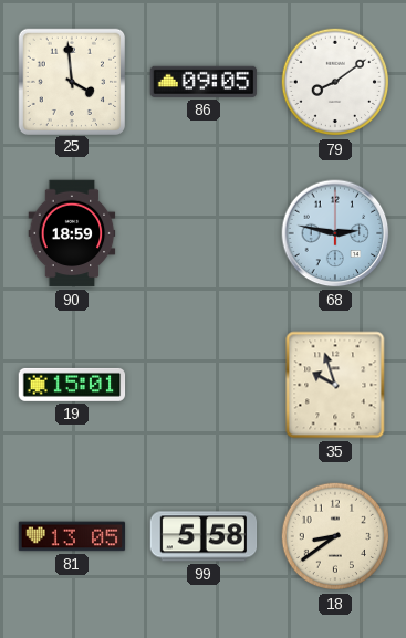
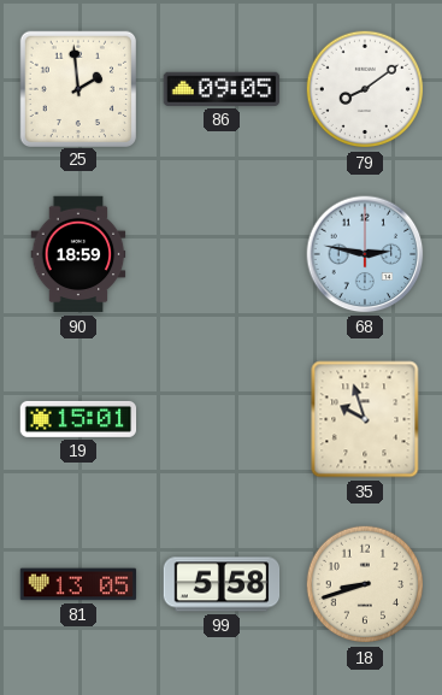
25: 3:59 -> 1:59
18: 8:39 -> 8:42
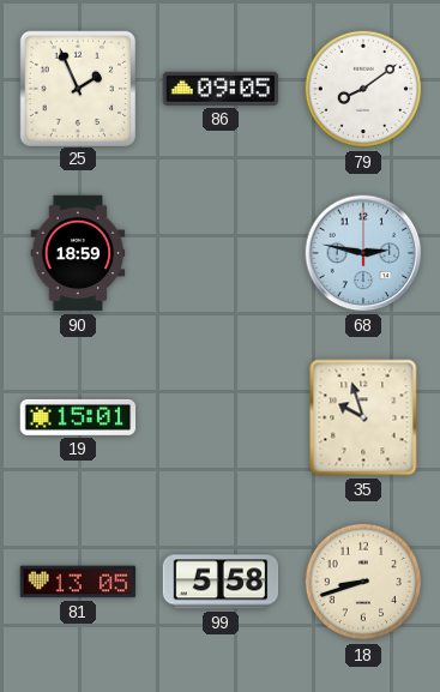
25: 1:59 -> 1:56
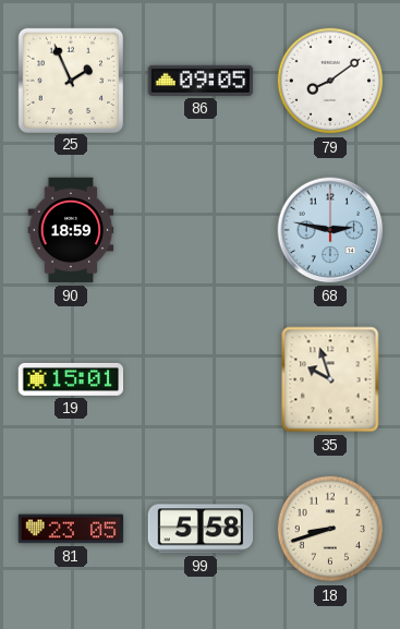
81: 13:05 -> 23:05
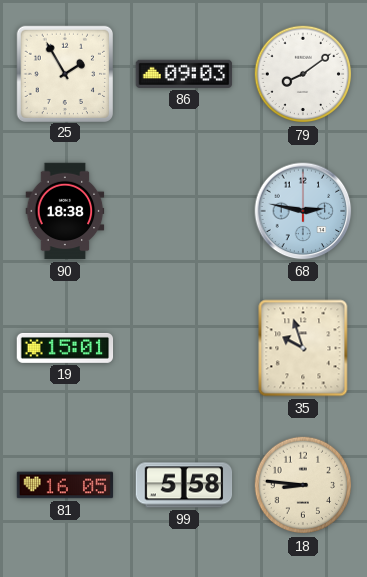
25: 1:56 -> 1:55
86: 09:05 -> 09:03
90: 18:59 -> 18:38
81: 23:05 -> 16:05
18: 8:42 -> 8:46
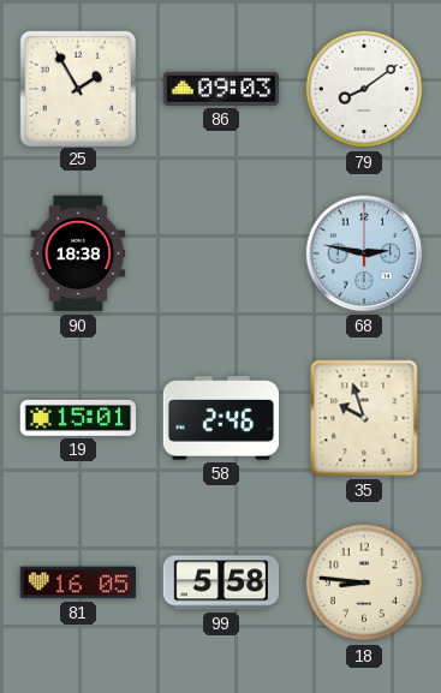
58: none -> 2:46
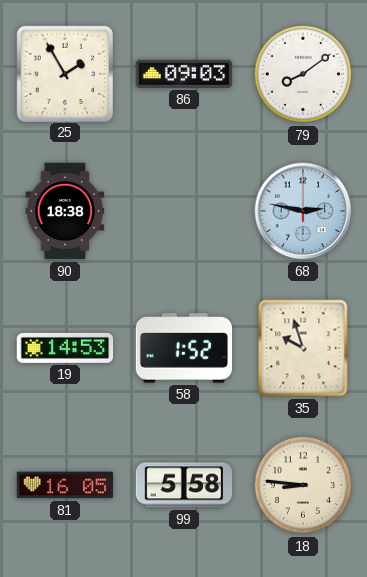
19: 15:01 -> 14:53
58: 2:46 -> 1:52
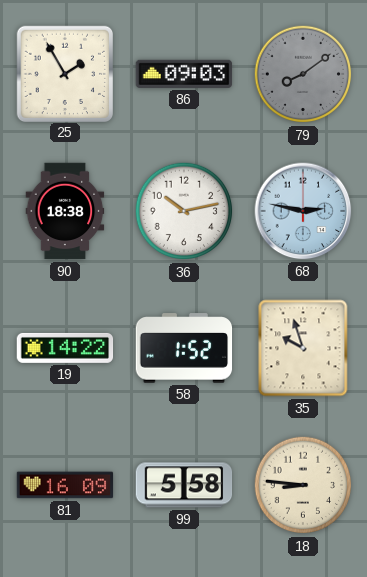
79 dial: white -> grey
36: none -> 10:13
19: 14:53 -> 14:22
81: 16:05 -> 16:09
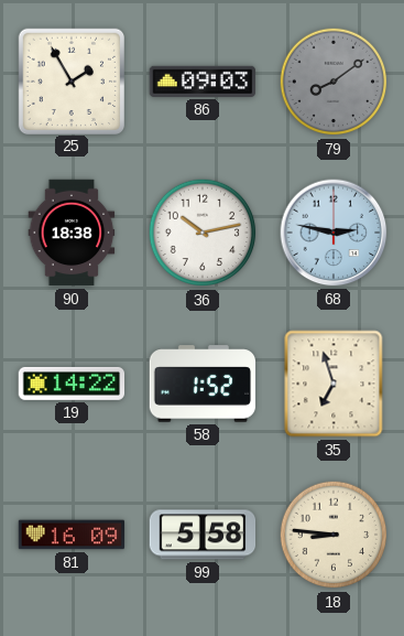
35: 9:57 -> 6:57
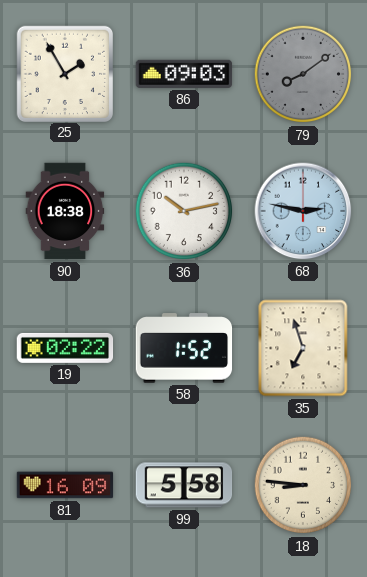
19: 14:22 -> 02:22
